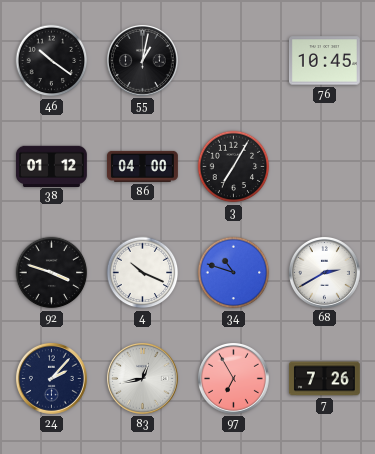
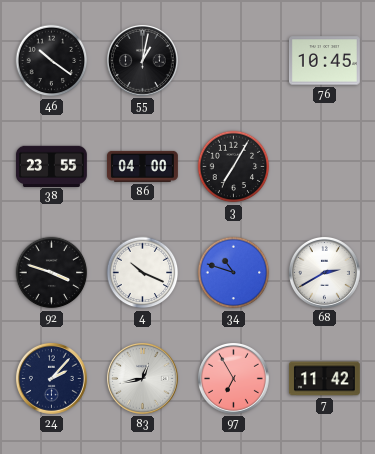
38: 01:12 -> 23:55
7: 7:26 -> 11:42
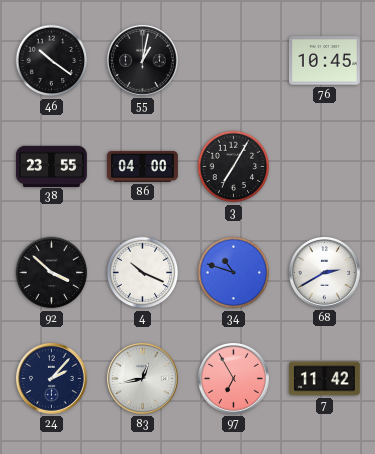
92: 3:48 -> 3:52
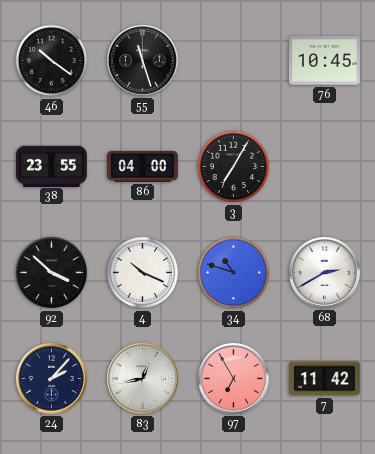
55: 1:02 -> 11:27
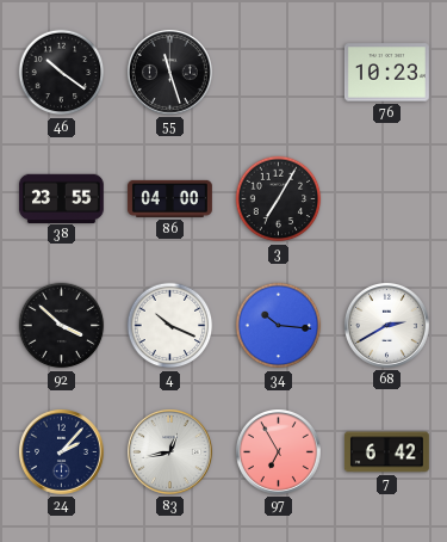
76: 10:45 -> 10:23
34: 10:48 -> 10:16
7: 11:42 -> 6:42
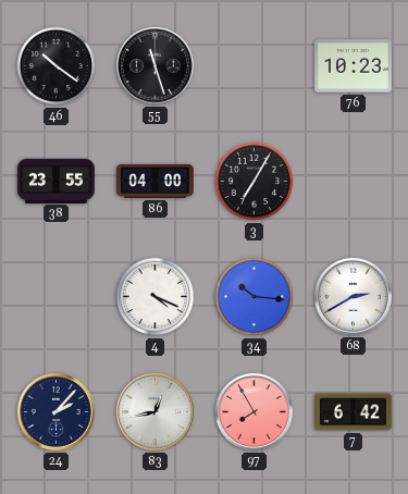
92: 3:52 -> none
4: 10:19 -> 4:19
97: 6:55 -> 7:55
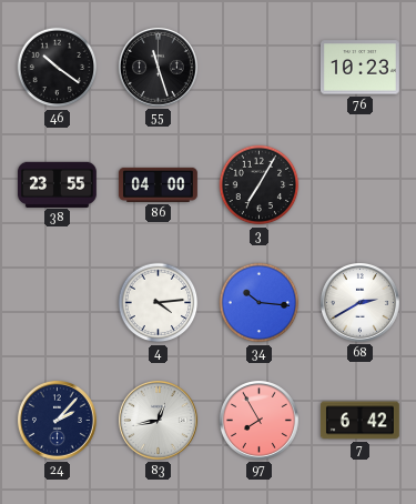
4: 4:19 -> 4:14
